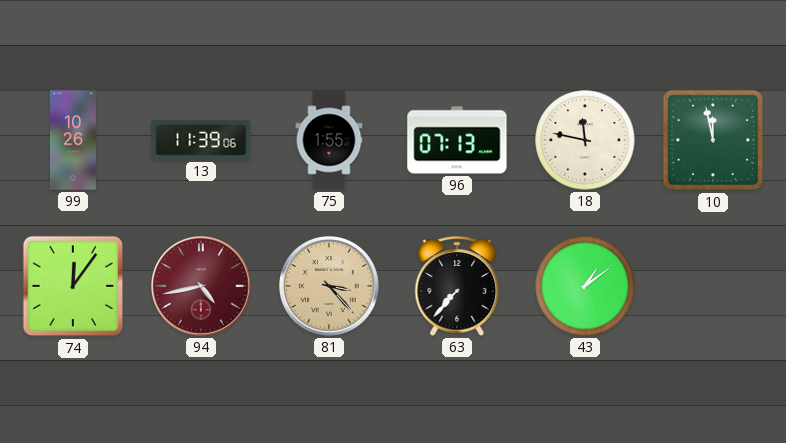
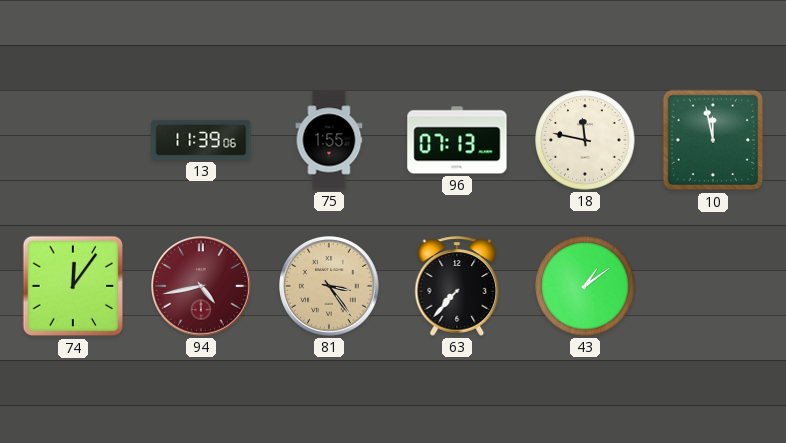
99: 10:26 -> none
81: 3:23 -> 3:24
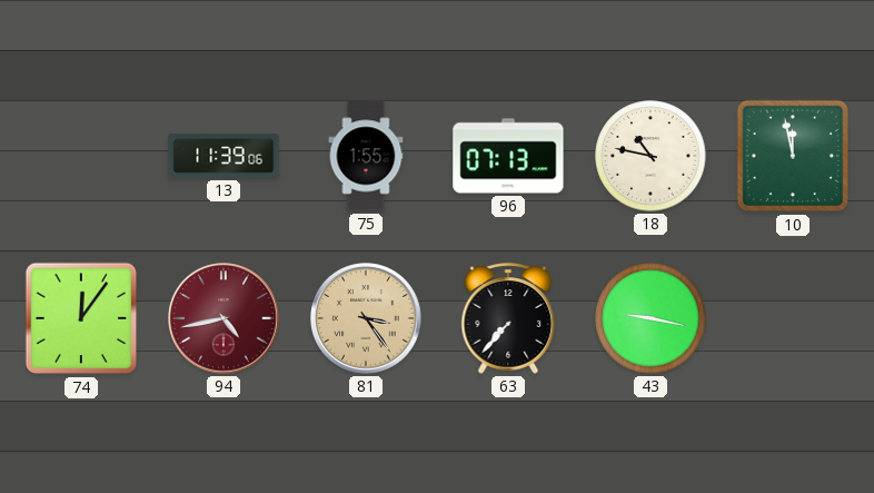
18: 11:47 -> 10:47
43: 1:09 -> 9:17
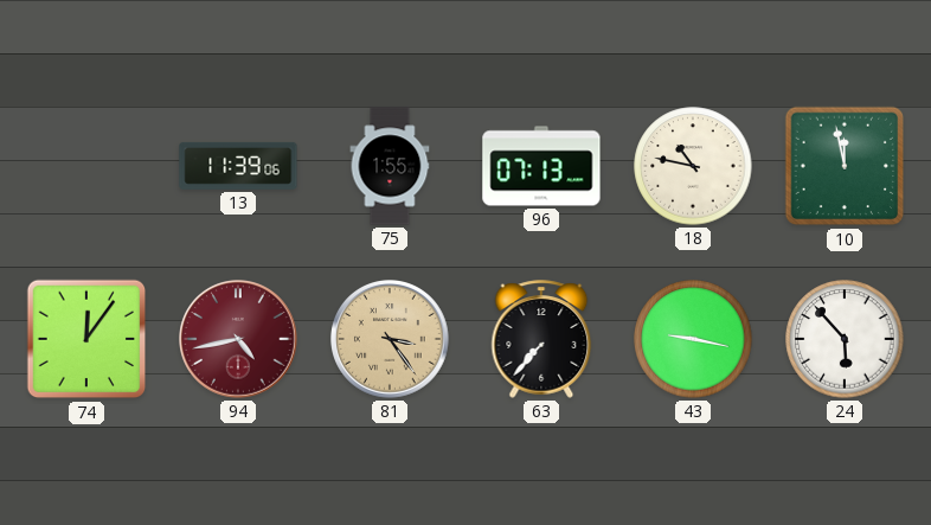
24: none -> 5:53
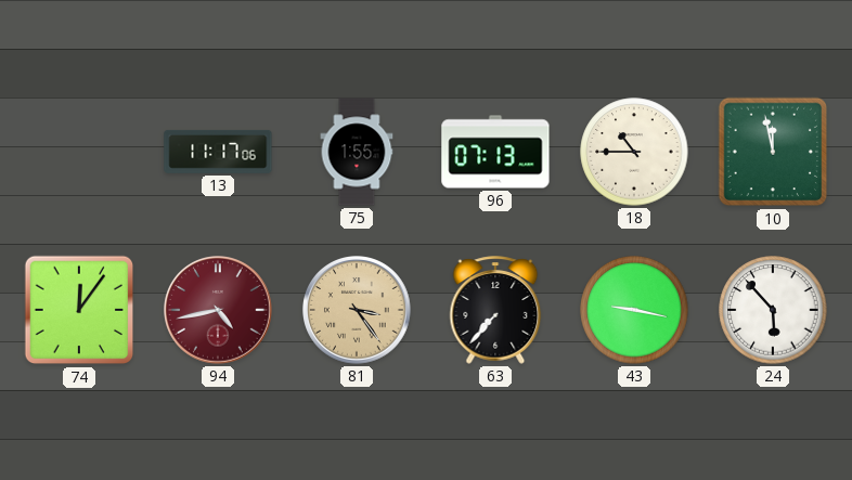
13: 11:39 -> 11:17
18: 10:47 -> 10:45
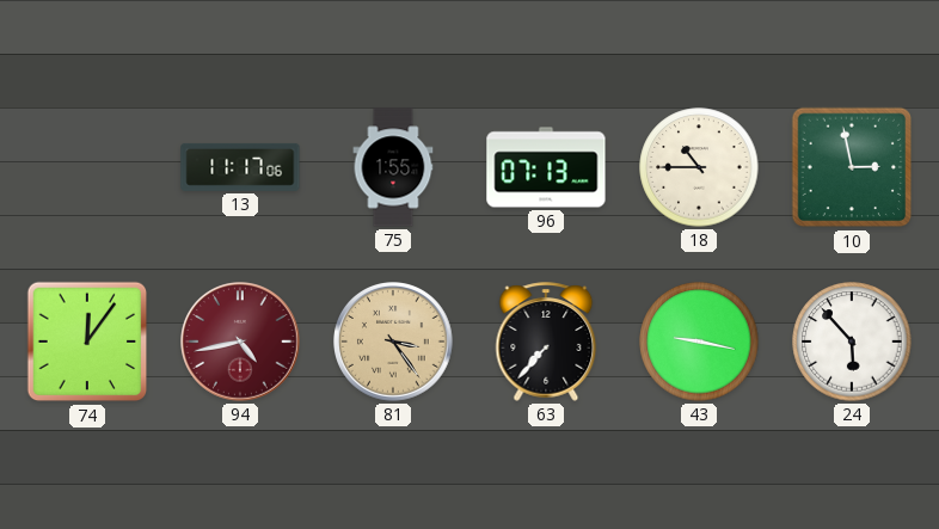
10: 11:58 -> 2:58
